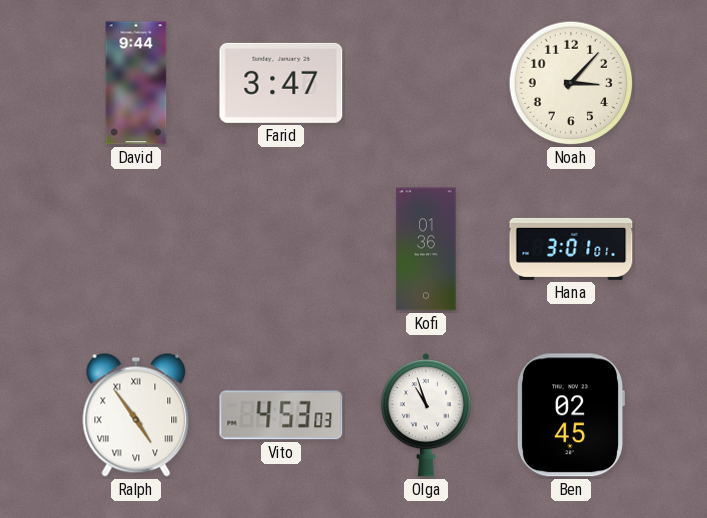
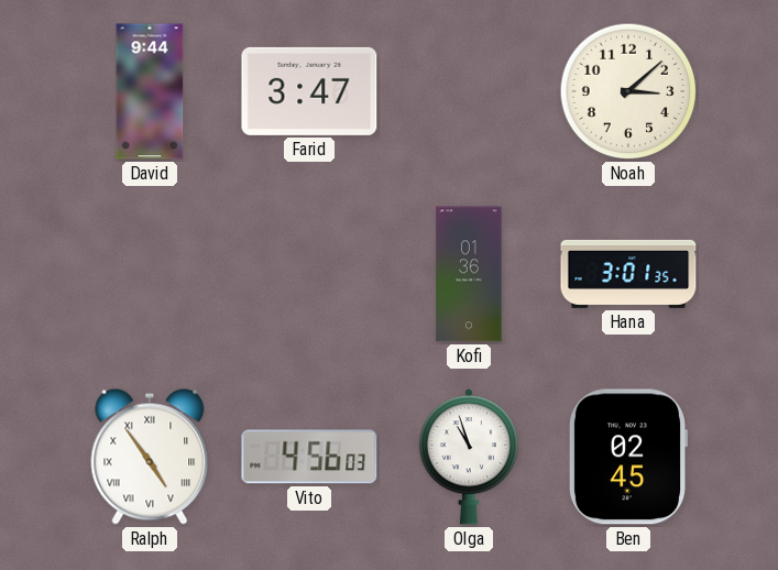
Noah: 3:07 -> 3:08
Hana: 3:01:01 -> 3:01:35
Vito: 4:53 -> 4:56
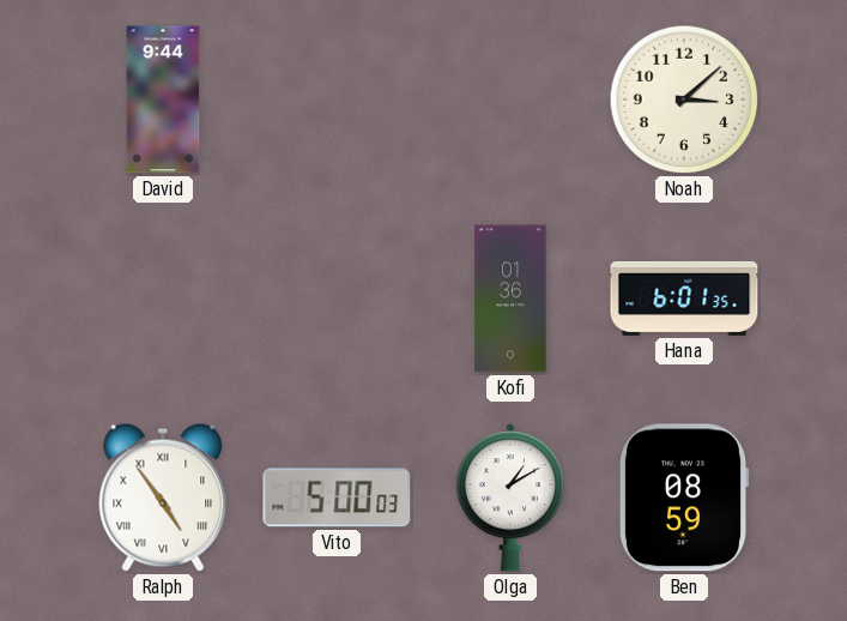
Farid: 3:47 -> none
Hana: 3:01 -> 6:01
Vito: 4:56 -> 5:00
Olga: 10:57 -> 1:10
Ben: 02:45 -> 08:59
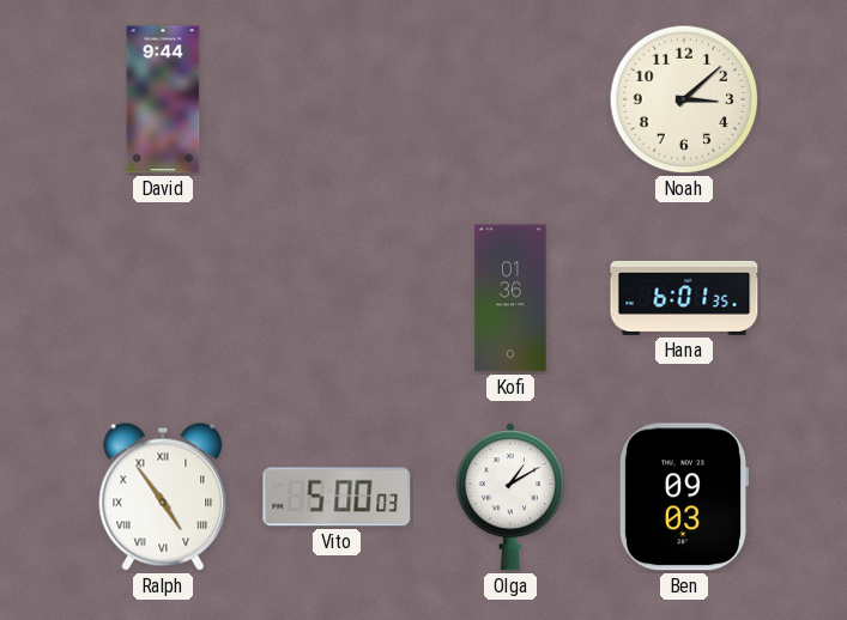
Ben: 08:59 -> 09:03
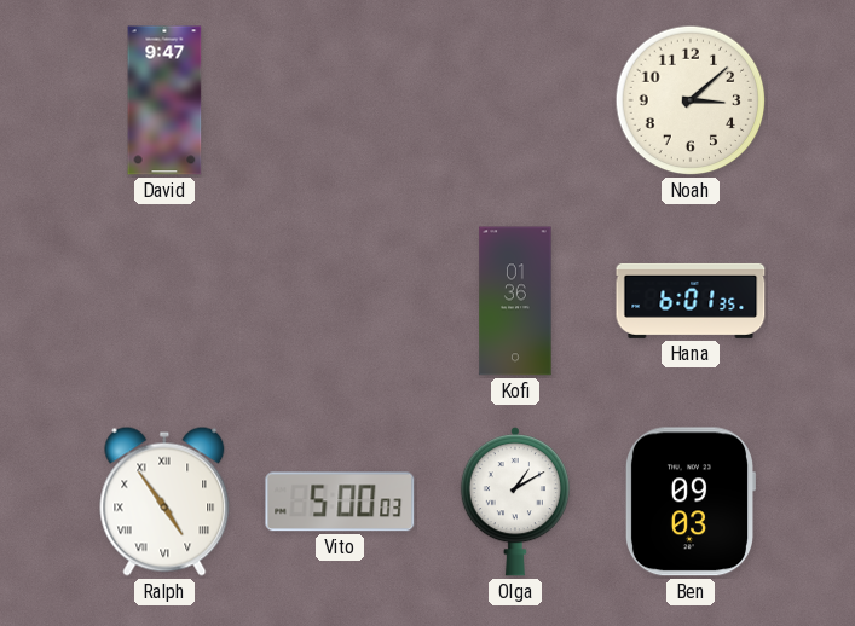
David: 9:44 -> 9:47
